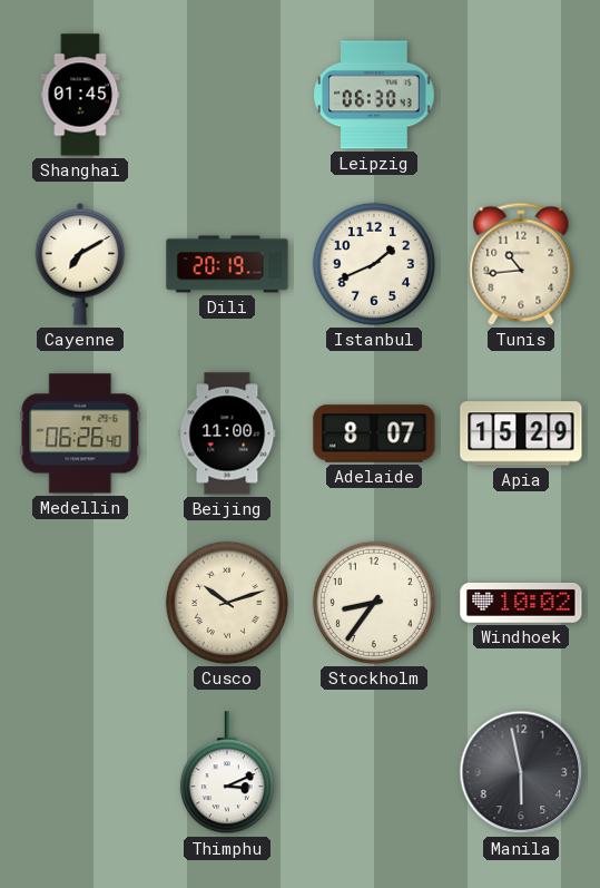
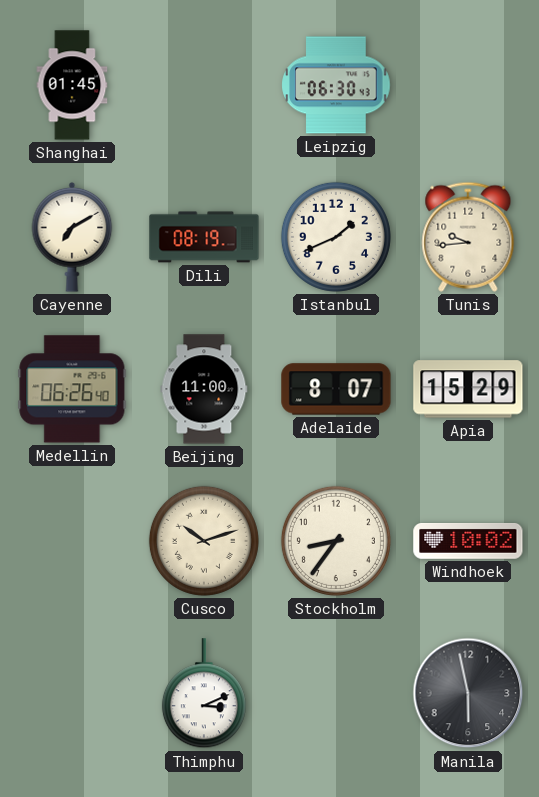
Dili: 20:19 -> 08:19
Tunis: 10:44 -> 9:44
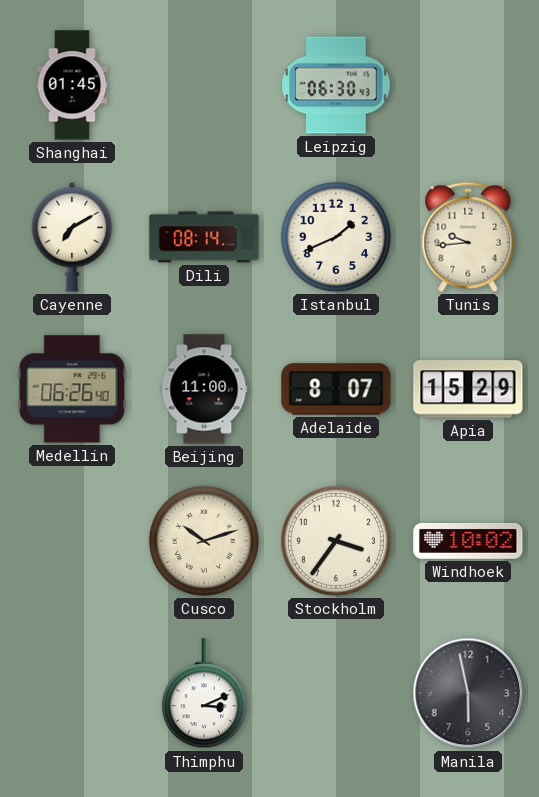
Dili: 08:19 -> 08:14
Stockholm: 8:36 -> 3:36
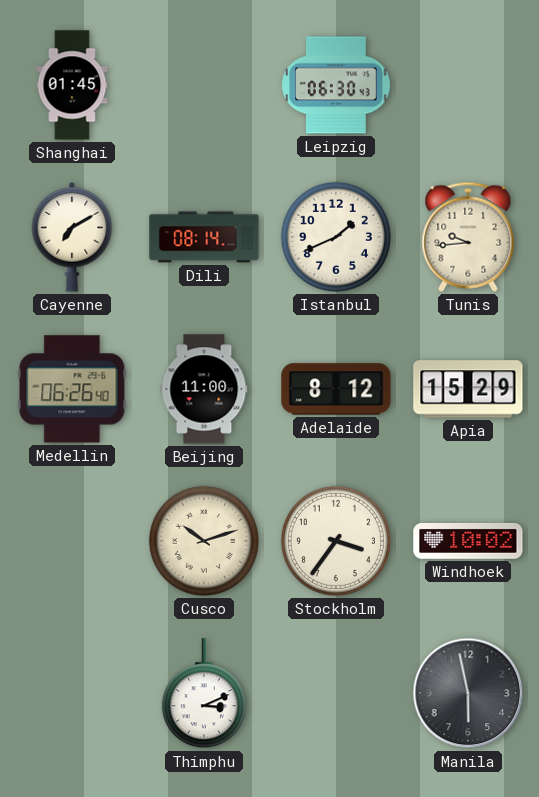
Adelaide: 8:07 -> 8:12
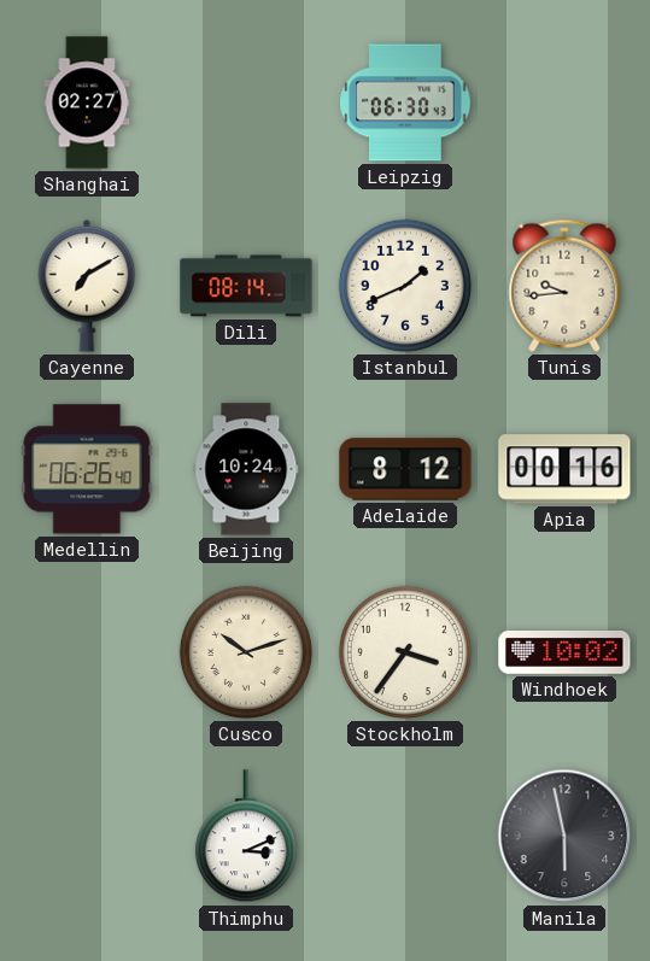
Shanghai: 01:45 -> 02:27
Beijing: 11:00 -> 10:24
Apia: 15:29 -> 00:16
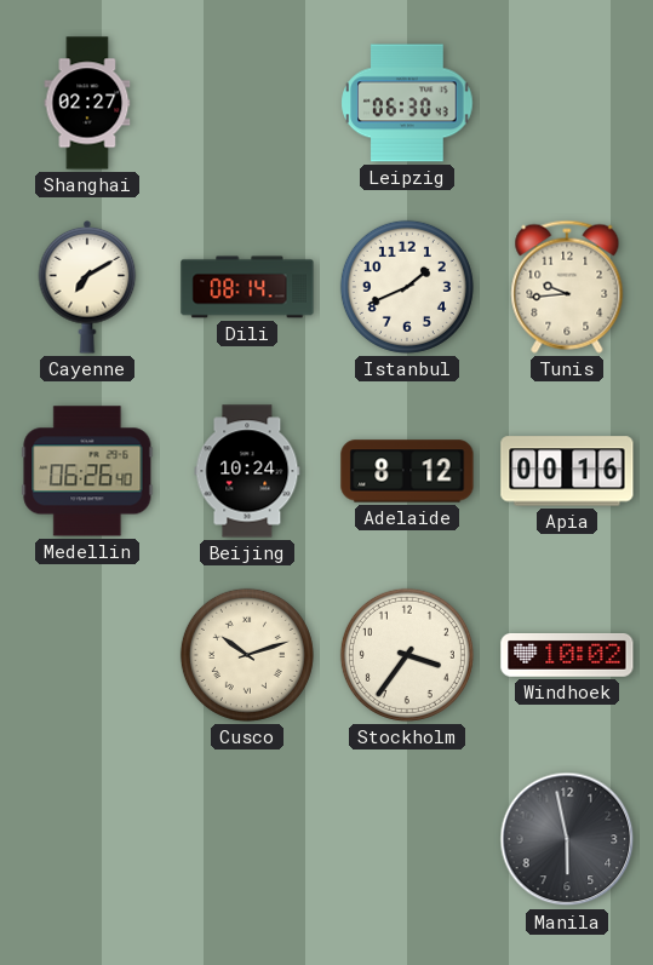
Thimphu: 3:11 -> none
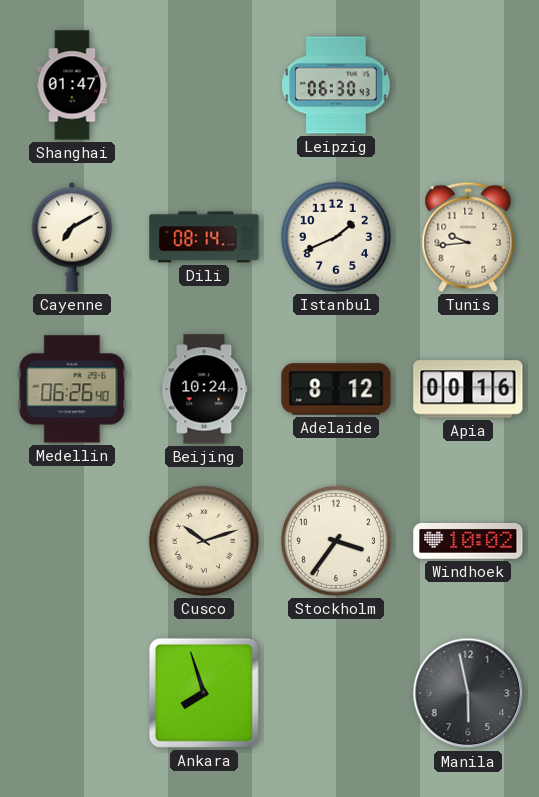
Shanghai: 02:27 -> 01:47
Ankara: none -> 7:57
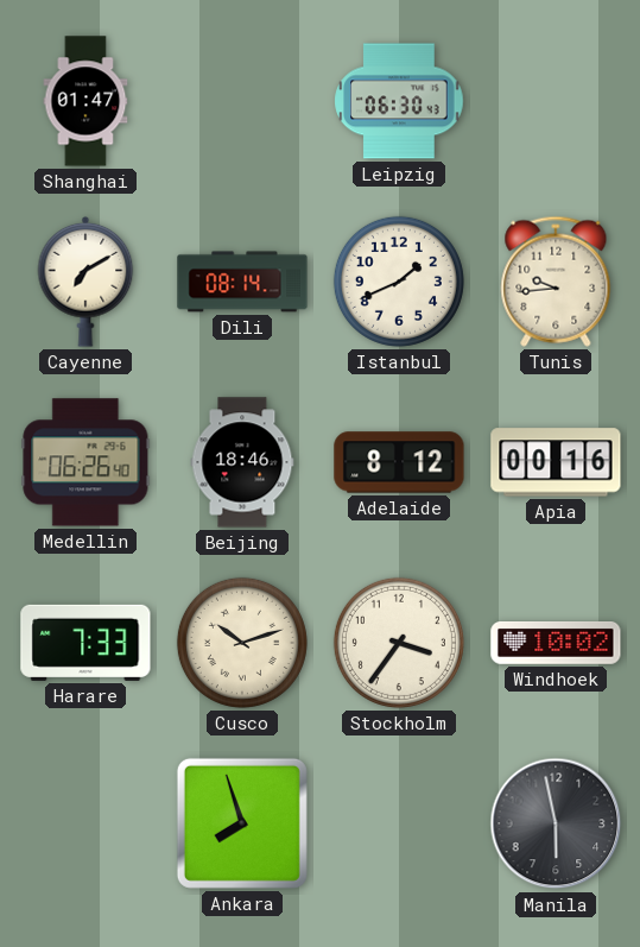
Beijing: 10:24 -> 18:46
Harare: none -> 7:33
